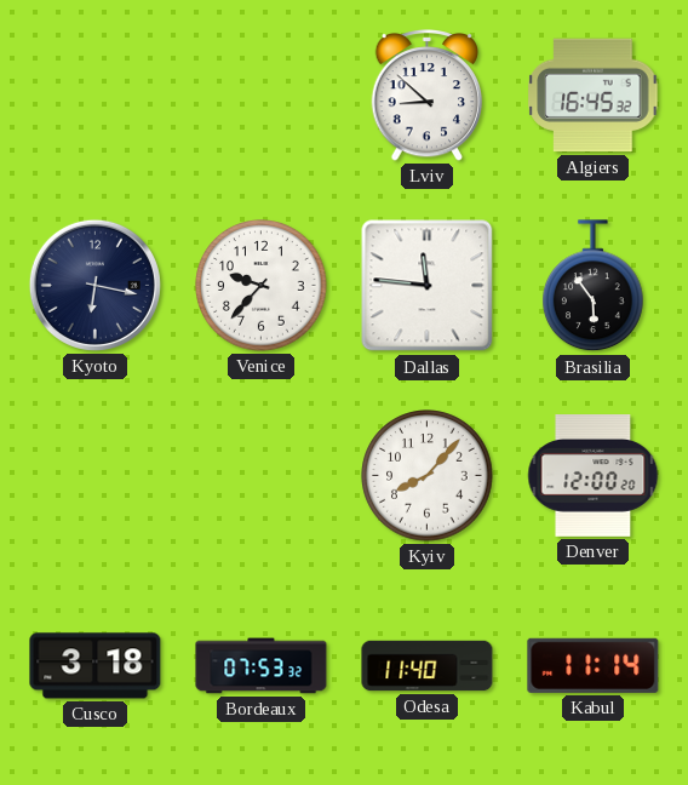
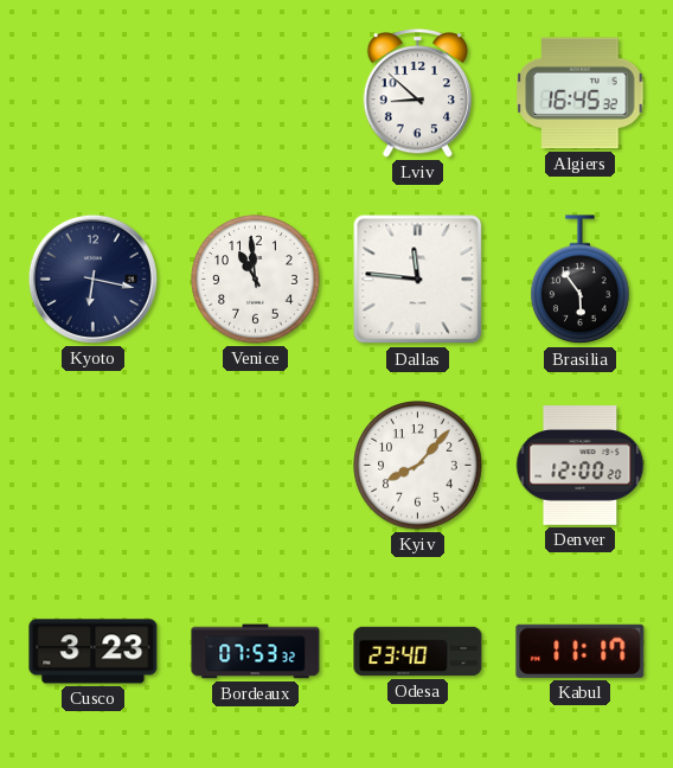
Venice: 9:37 -> 10:59
Cusco: 3:18 -> 3:23
Odesa: 11:40 -> 23:40
Kabul: 11:14 -> 11:17
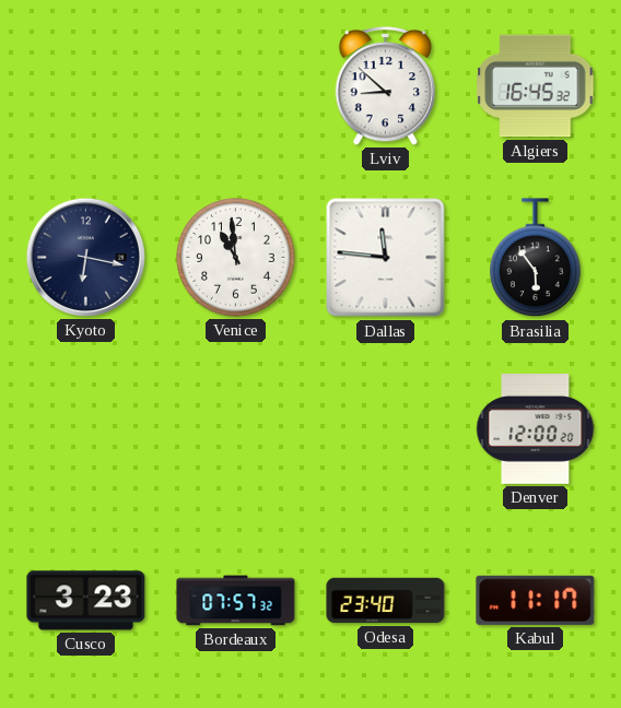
Kyiv: 8:07 -> none
Bordeaux: 07:53 -> 07:57
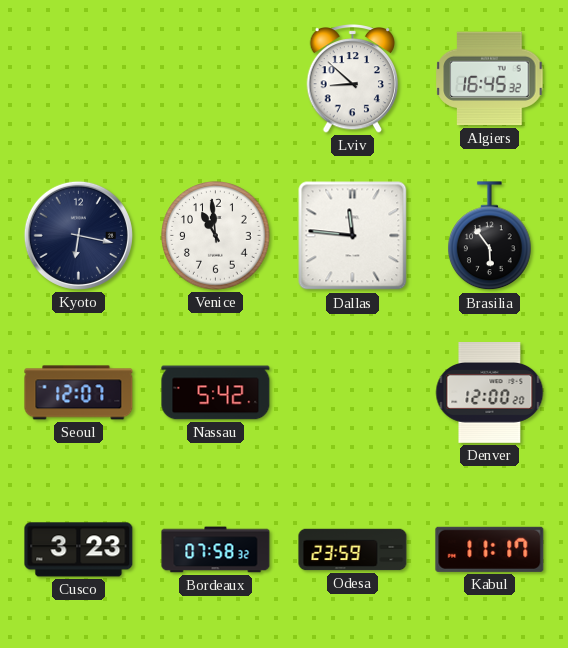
Seoul: none -> 12:07
Nassau: none -> 5:42
Bordeaux: 07:57 -> 07:58
Odesa: 23:40 -> 23:59
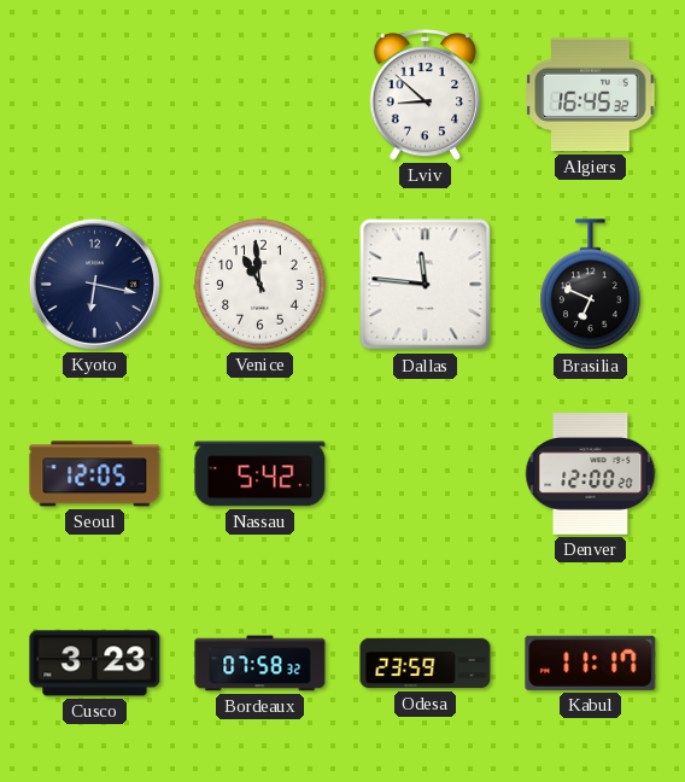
Brasilia: 5:54 -> 6:49
Seoul: 12:07 -> 12:05
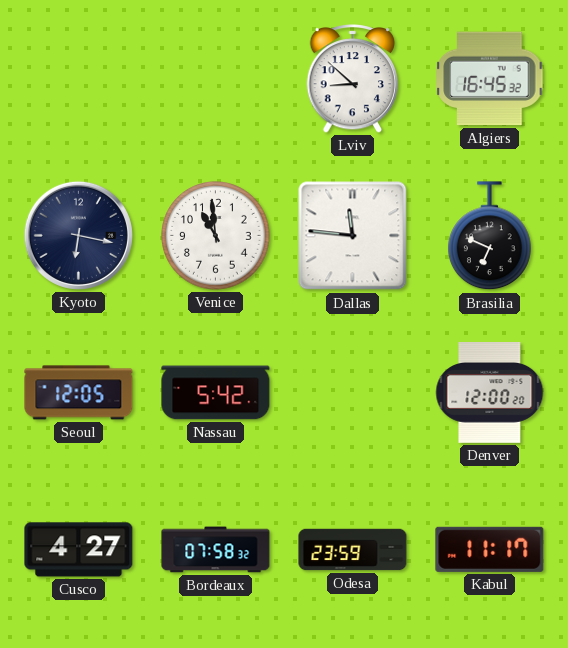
Cusco: 3:23 -> 4:27
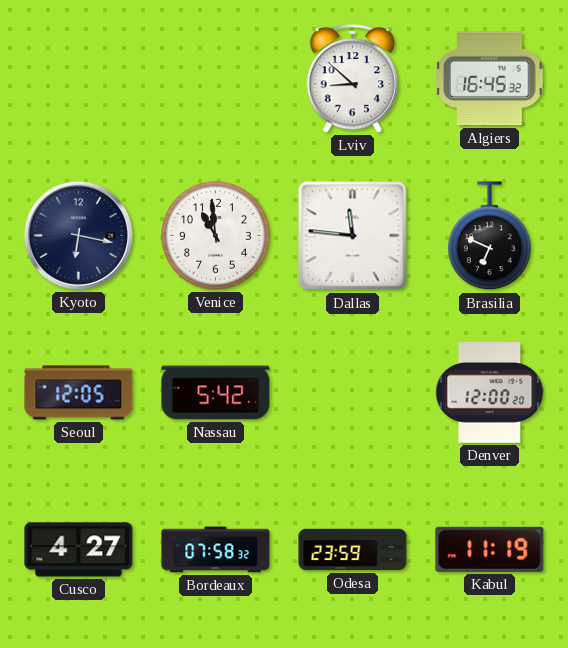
Kabul: 11:17 -> 11:19
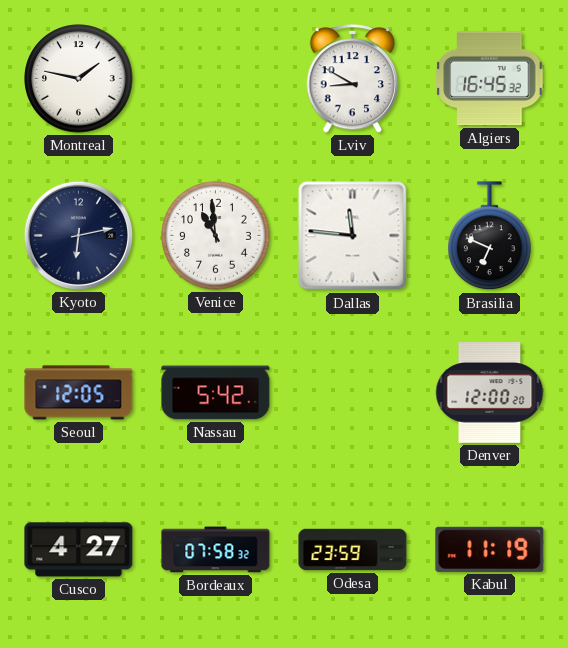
Montreal: none -> 1:47
Lviv: 8:52 -> 8:50
Kyoto: 6:17 -> 6:13
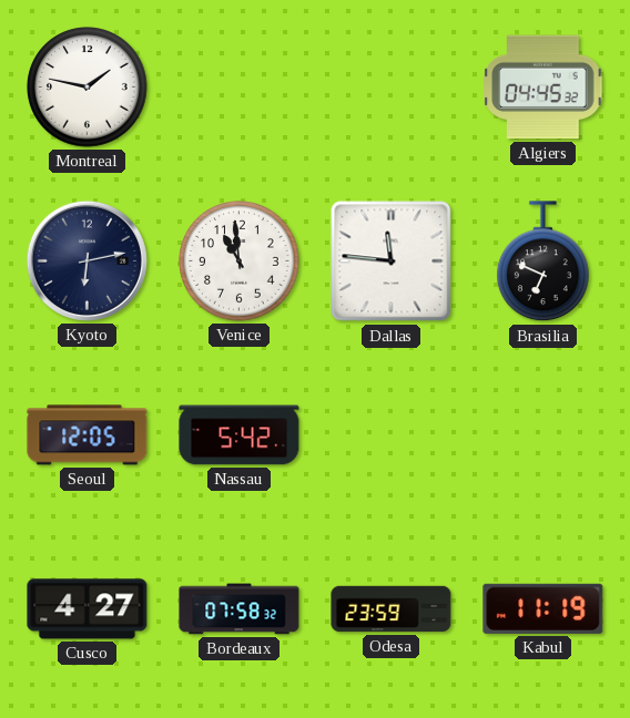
Lviv: 8:50 -> none
Algiers: 16:45 -> 04:45
Denver: 12:00 -> none
